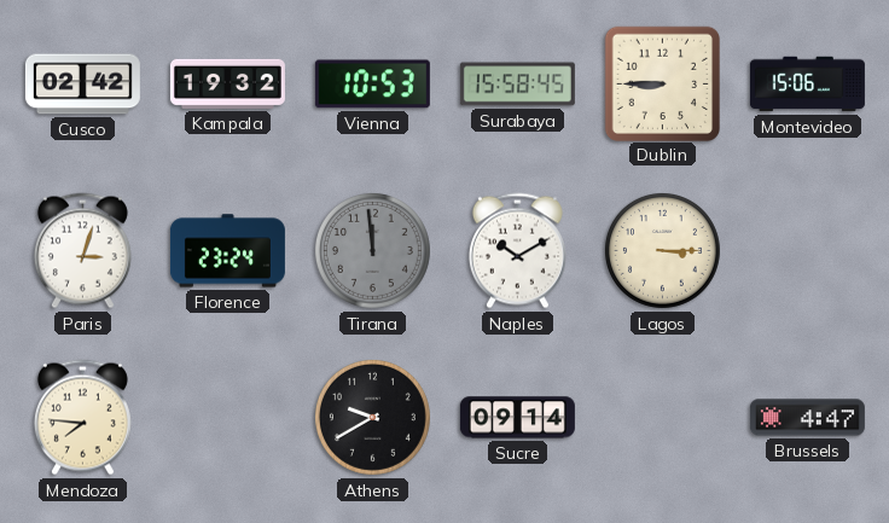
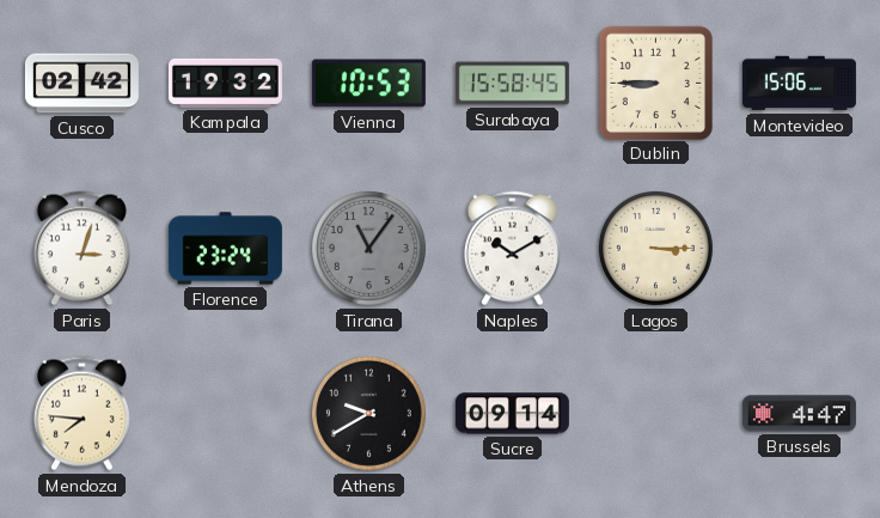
Tirana: 11:59 -> 11:06
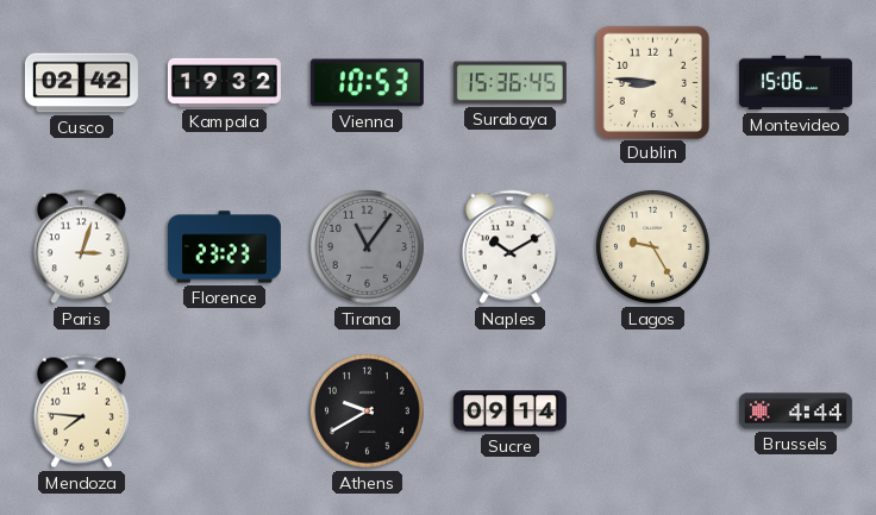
Surabaya: 15:58 -> 15:36
Dublin: 8:45 -> 8:46
Florence: 23:24 -> 23:23
Lagos: 3:15 -> 9:25
Brussels: 4:47 -> 4:44
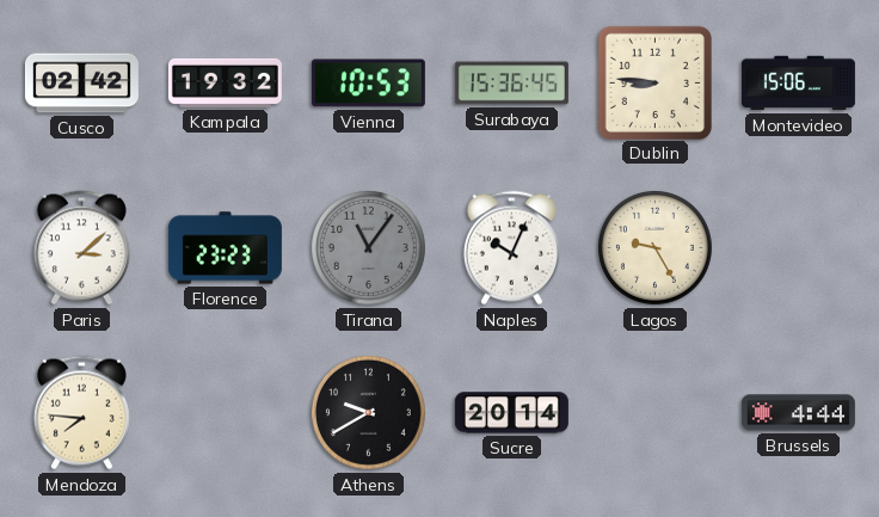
Paris: 3:03 -> 3:08
Naples: 10:10 -> 10:04
Sucre: 09:14 -> 20:14
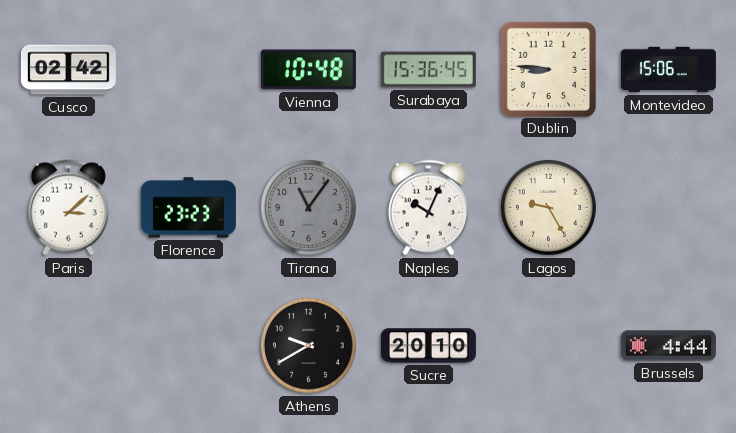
Kampala: 19:32 -> none
Vienna: 10:53 -> 10:48
Mendoza: 7:46 -> none
Sucre: 20:14 -> 20:10
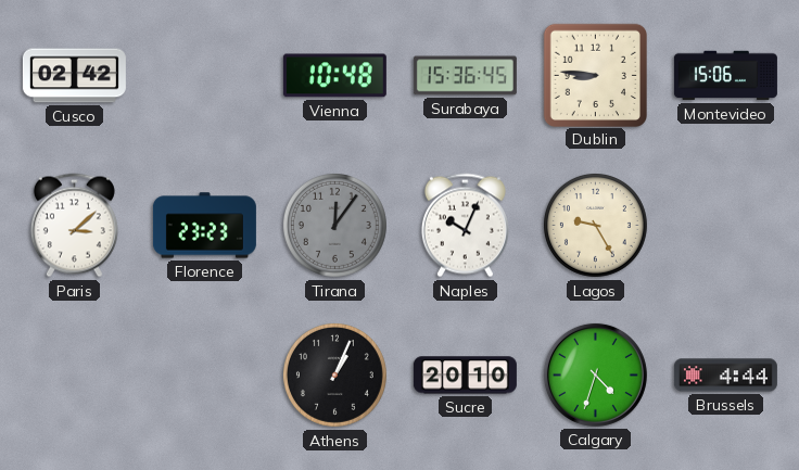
Tirana: 11:06 -> 12:06
Athens: 9:40 -> 1:04
Calgary: none -> 4:33
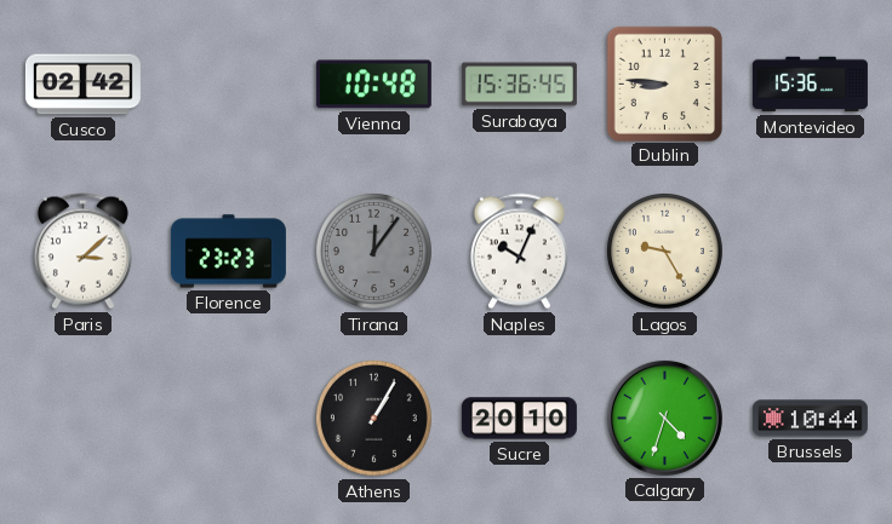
Montevideo: 15:06 -> 15:36
Athens: 1:04 -> 1:05
Brussels: 4:44 -> 10:44
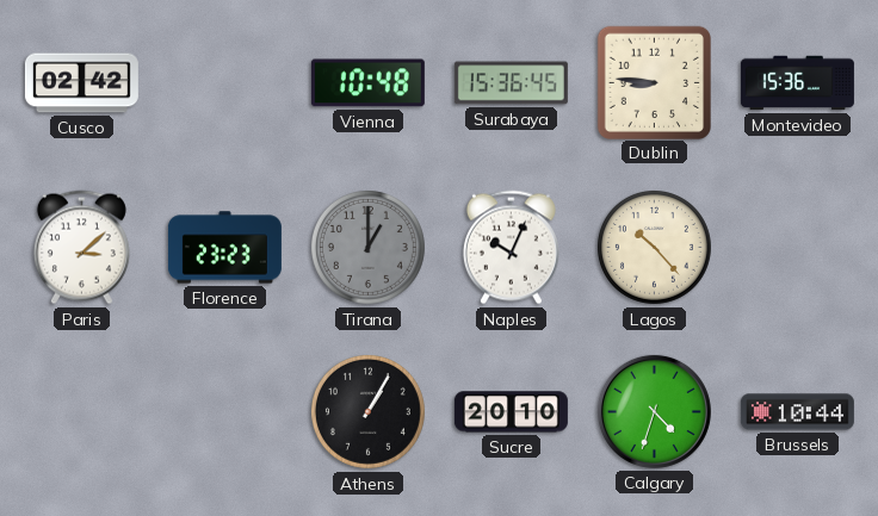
Tirana: 12:06 -> 1:00
Lagos: 9:25 -> 10:23
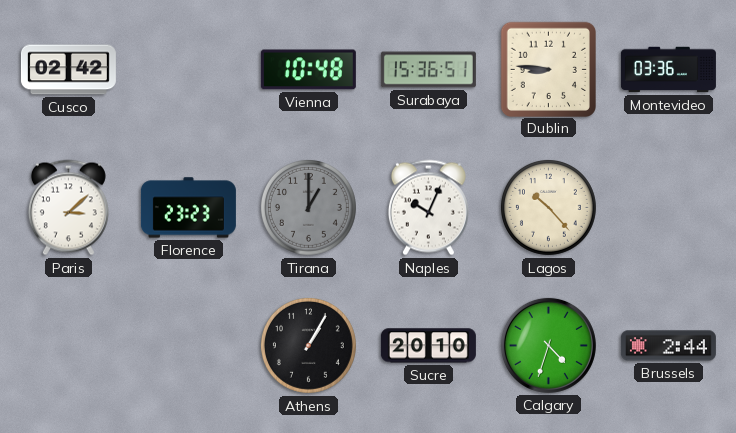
Surabaya: 15:36:45 -> 15:36:51
Montevideo: 15:36 -> 03:36
Brussels: 10:44 -> 2:44
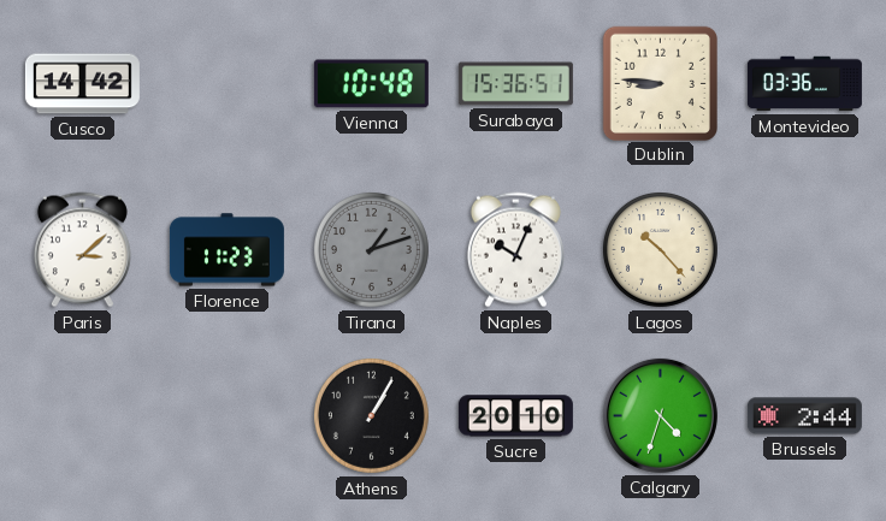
Cusco: 02:42 -> 14:42
Florence: 23:23 -> 11:23
Tirana: 1:00 -> 1:12
